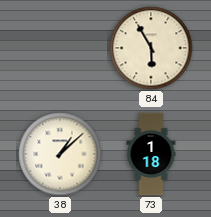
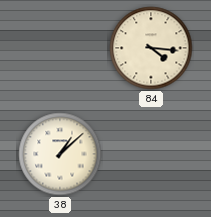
84: 5:55 -> 4:16
73: 1:18 -> none
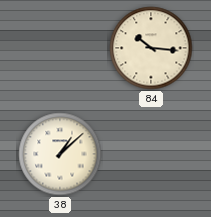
84: 4:16 -> 10:16
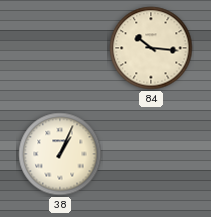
38: 1:08 -> 1:04
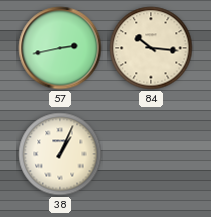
57: none -> 2:43
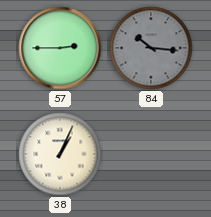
57: 2:43 -> 2:45
84 dial: cream -> grey
